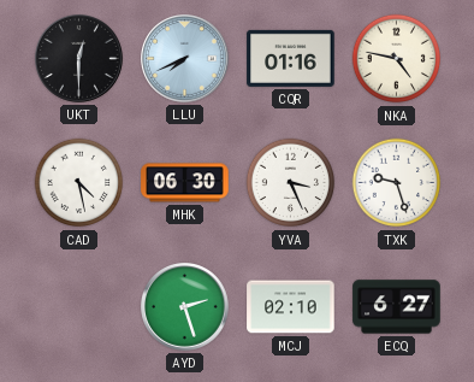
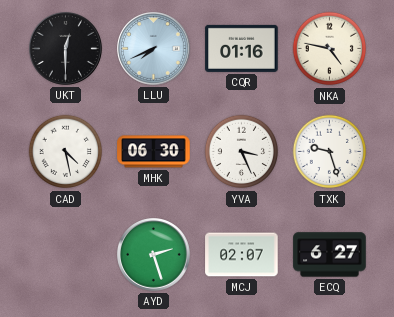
MCJ: 02:10 -> 02:07
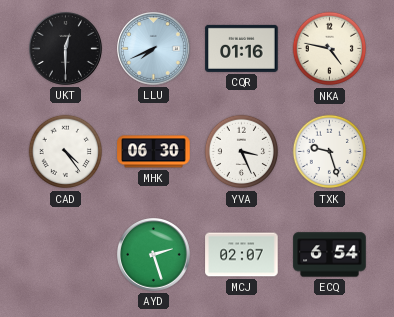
CAD: 4:28 -> 4:24
ECQ: 6:27 -> 6:54
